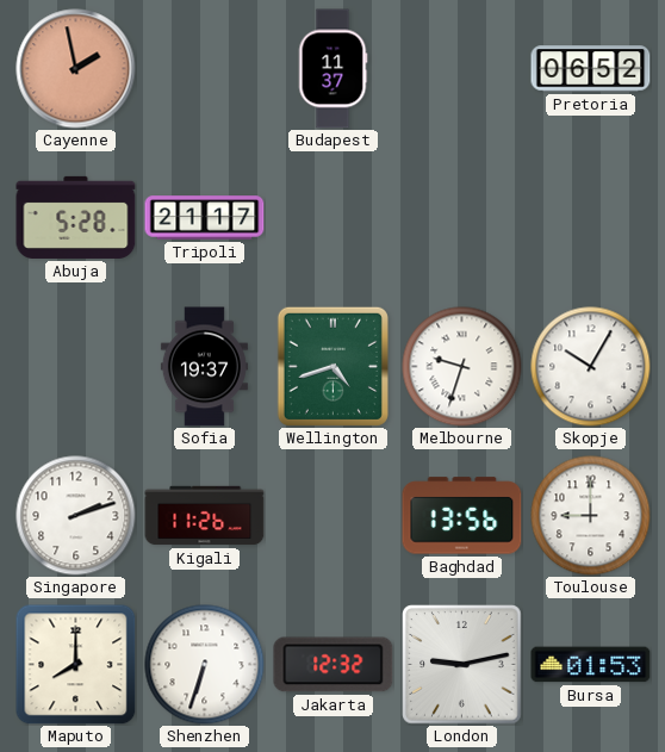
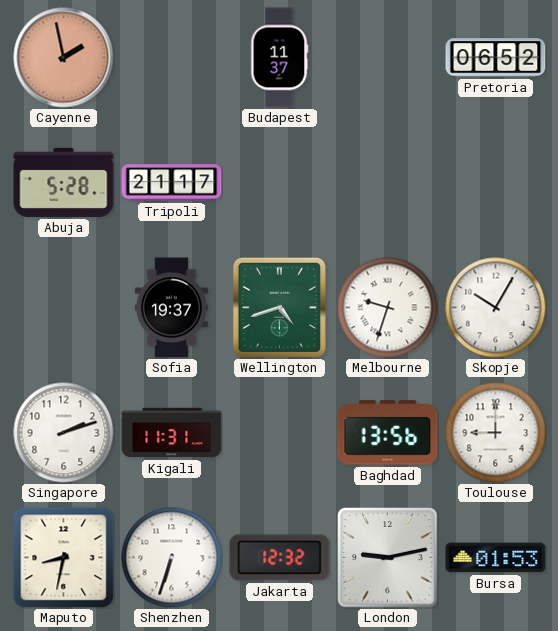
Kigali: 11:26 -> 11:31
Maputo: 8:00 -> 8:32
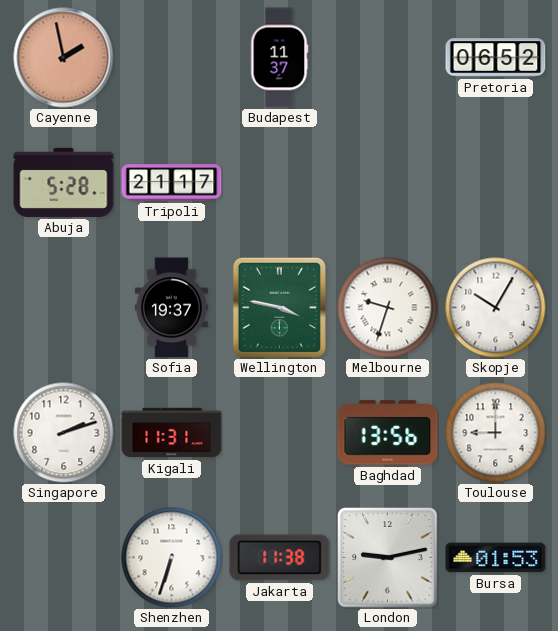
Wellington: 4:42 -> 3:47
Maputo: 8:32 -> none
Jakarta: 12:32 -> 11:38
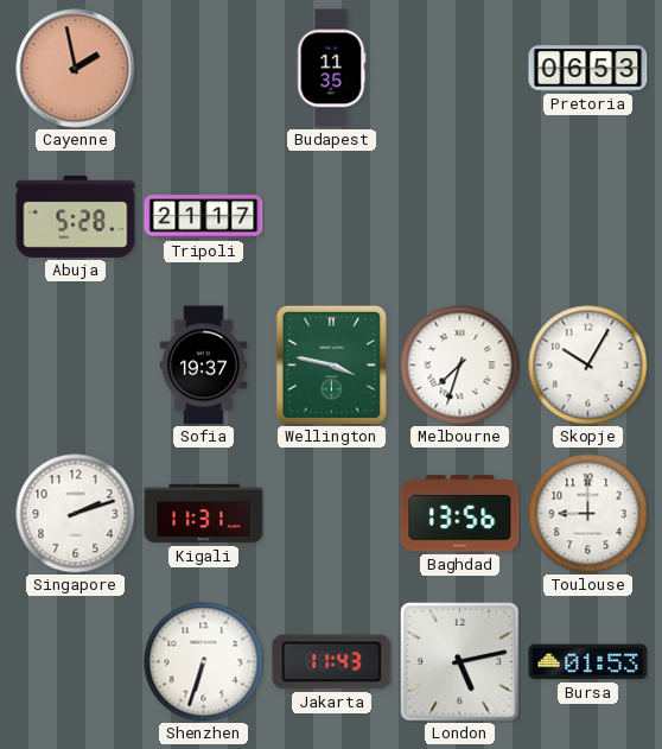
Budapest: 11:37 -> 11:35
Pretoria: 06:52 -> 06:53
Melbourne: 9:33 -> 7:33
Jakarta: 11:38 -> 11:43
London: 9:13 -> 5:13
